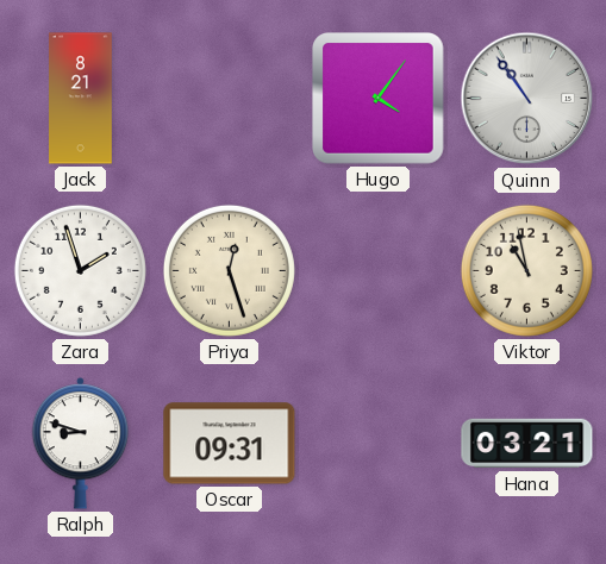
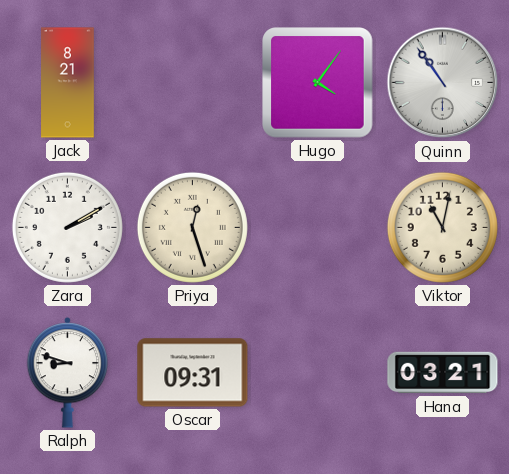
Zara: 1:57 -> 2:10
Viktor: 10:58 -> 11:02
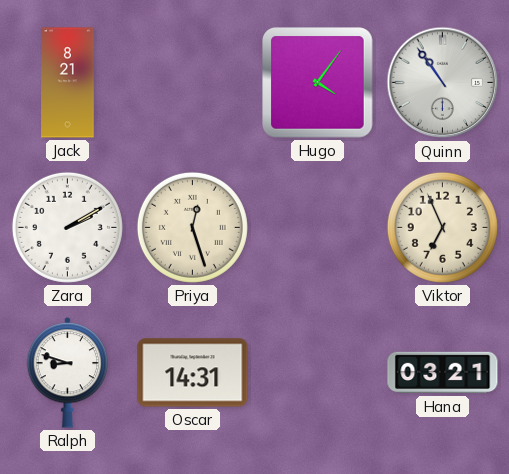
Viktor: 11:02 -> 6:56
Oscar: 09:31 -> 14:31
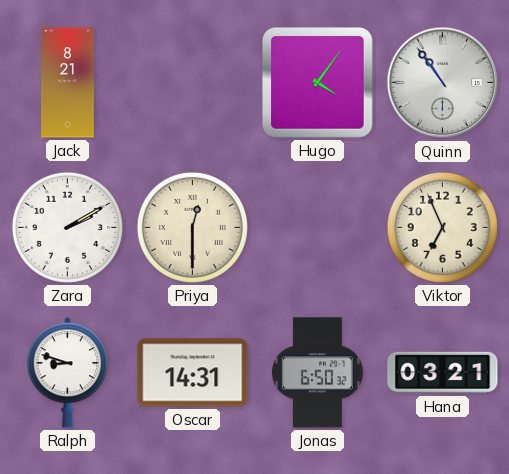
Priya: 12:27 -> 12:30
Jonas: none -> 6:50
